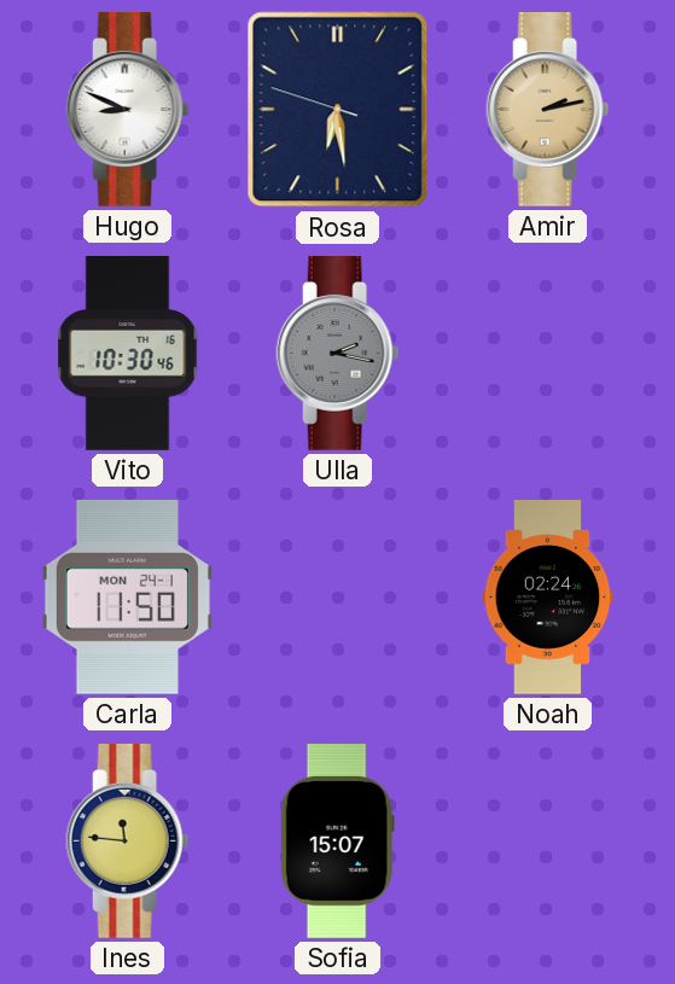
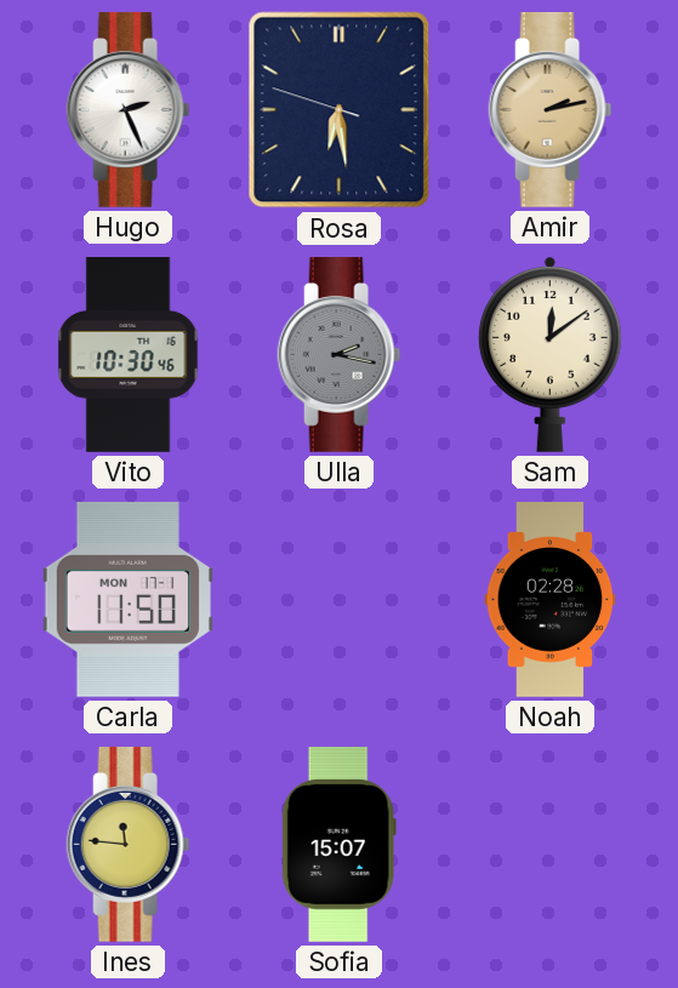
Hugo: 8:49 -> 2:26
Sam: none -> 12:09
Carla date: MON 24-1 -> MON 17-1
Noah: 02:24 -> 02:28
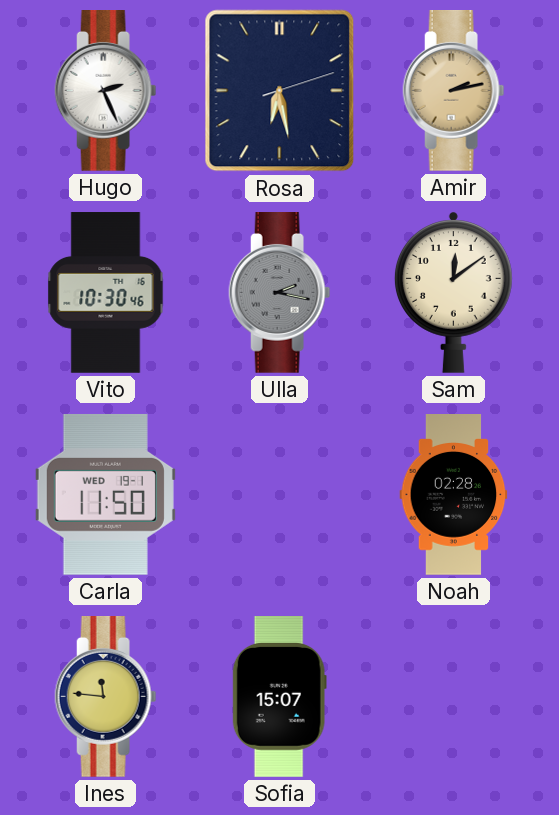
Rosa: 6:28:48 -> 6:28:12
Carla date: MON 17-1 -> WED 19-1
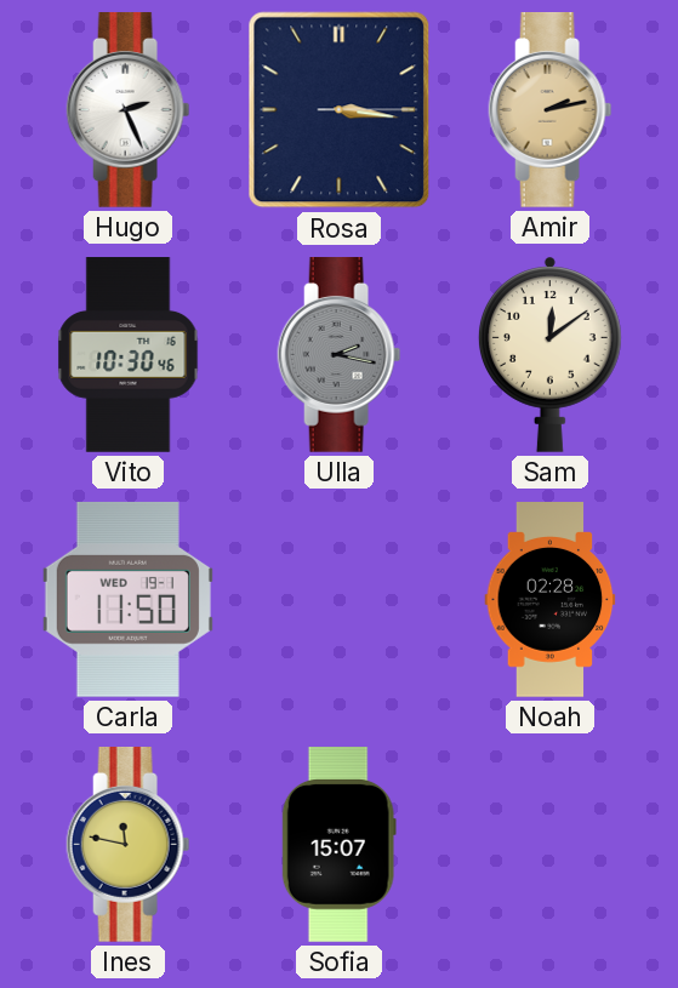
Rosa: 6:28 -> 3:16
Ines: 11:46 -> 11:47
